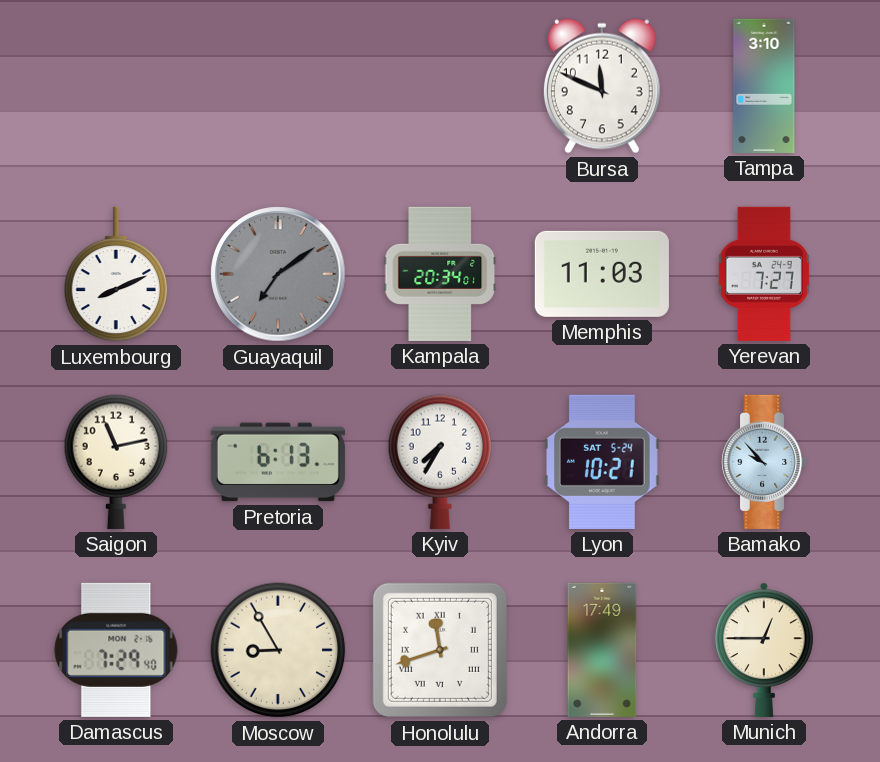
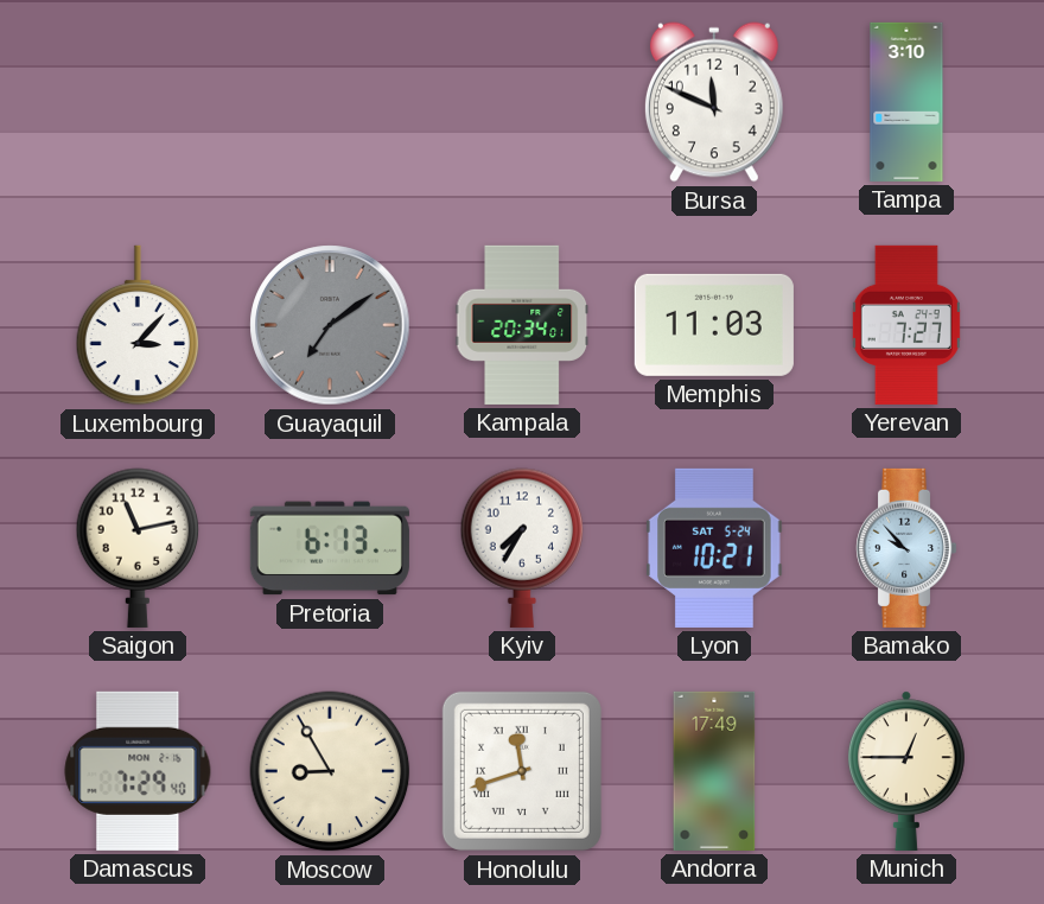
Luxembourg: 8:11 -> 3:07
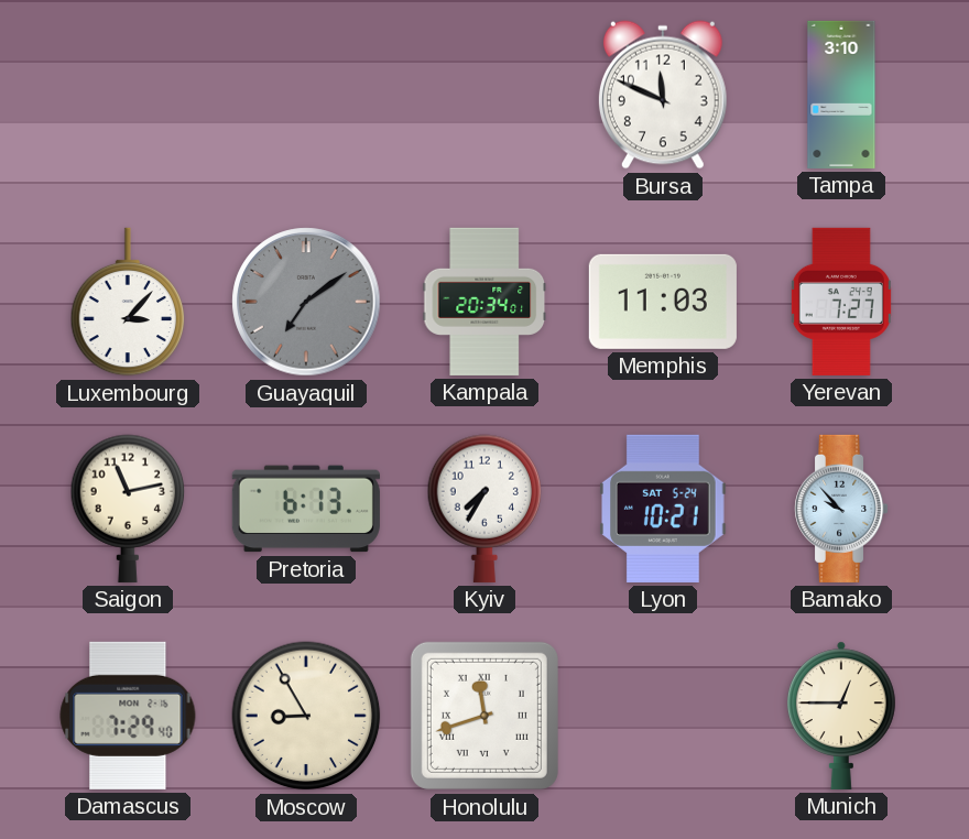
Andorra: 17:49 -> none
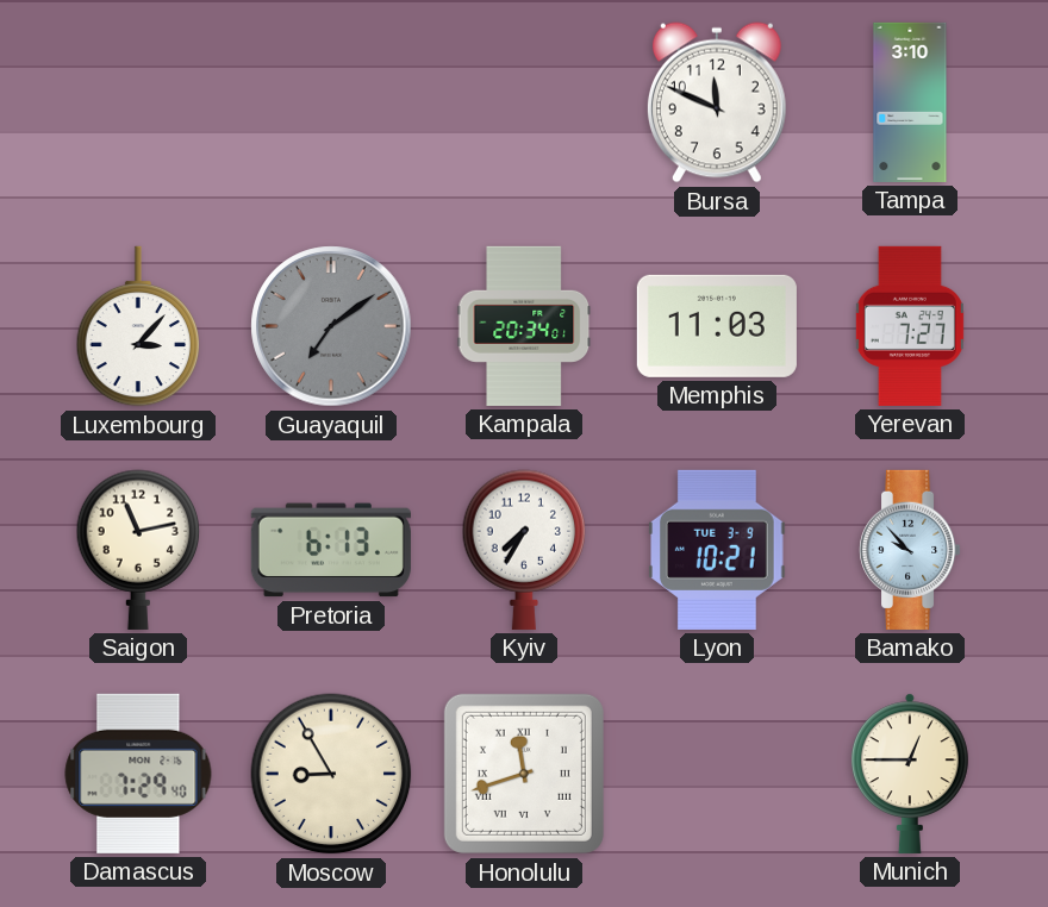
Lyon date: SAT 5-24 -> TUE 3-9
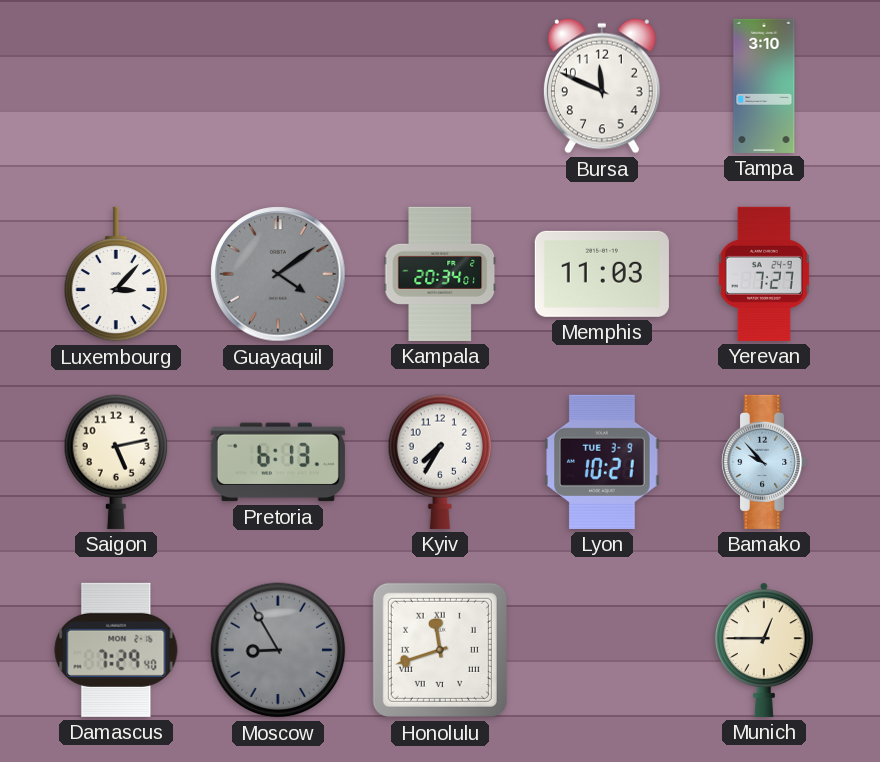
Guayaquil: 7:09 -> 4:09
Saigon: 11:13 -> 5:13
Moscow dial: cream -> grey
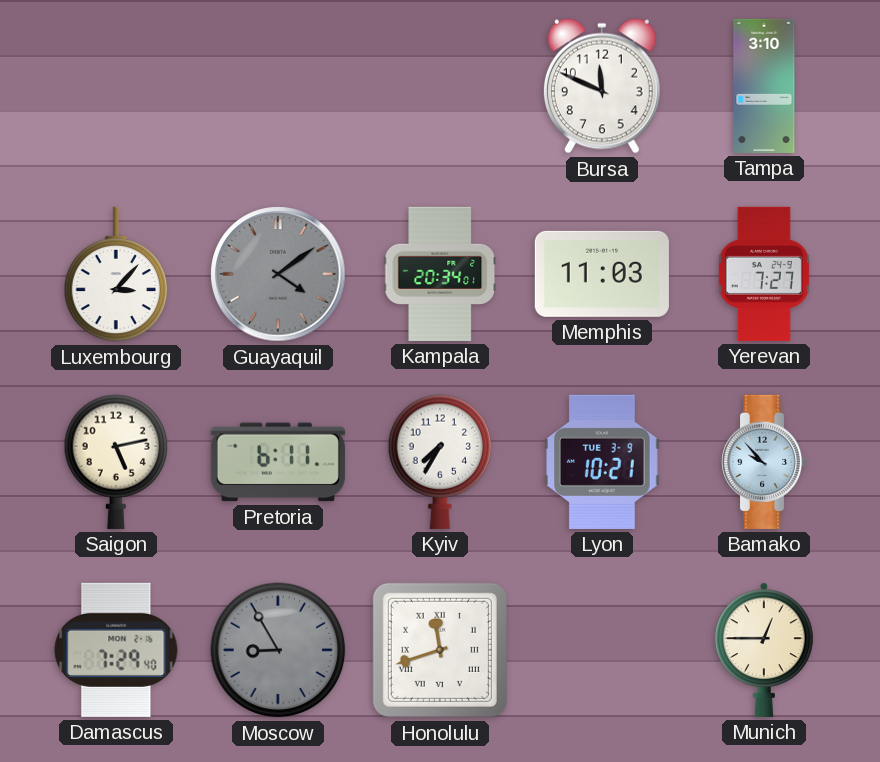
Pretoria: 6:13 -> 6:11
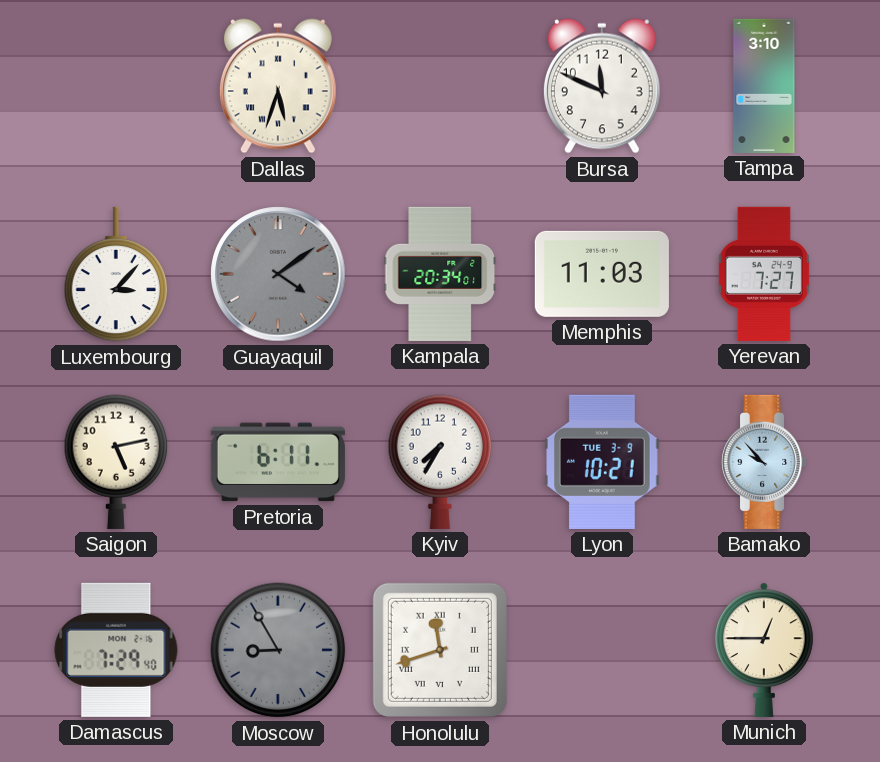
Dallas: none -> 5:33
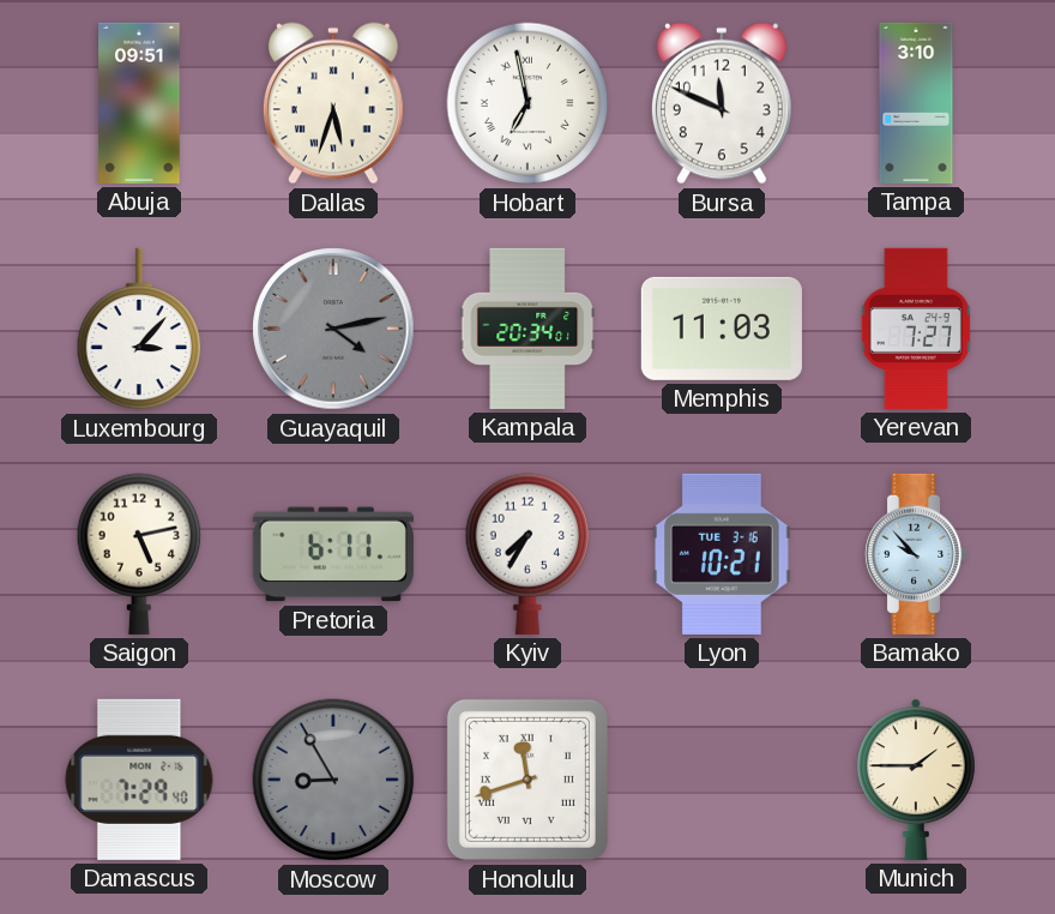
Abuja: none -> 09:51
Hobart: none -> 6:58
Guayaquil: 4:09 -> 4:13
Lyon date: TUE 3-9 -> TUE 3-16
Munich: 12:45 -> 1:45
